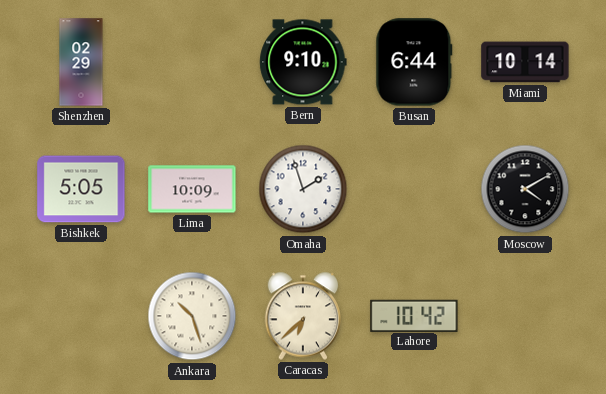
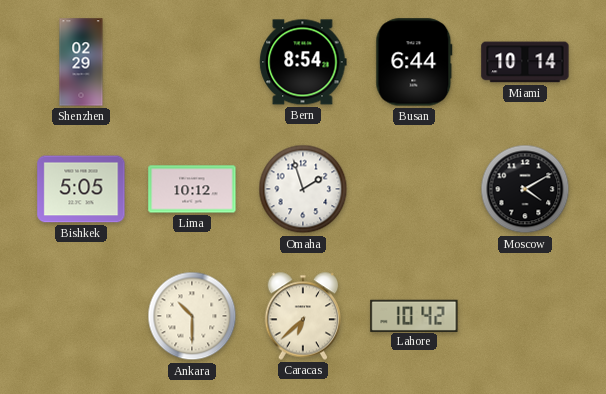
Bern: 9:10 -> 8:54
Lima: 10:09 -> 10:12
Ankara: 10:27 -> 10:30
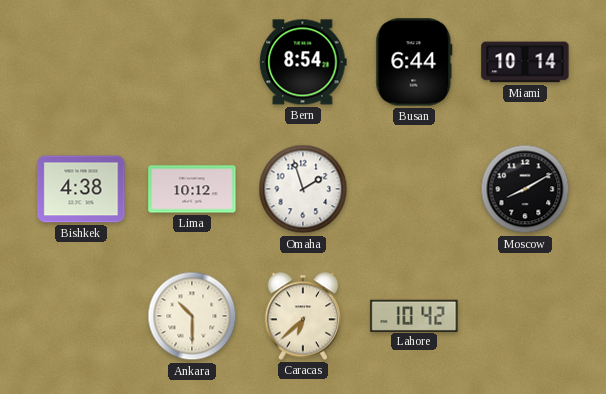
Shenzhen: 02:29 -> none
Bishkek: 5:05 -> 4:38
Moscow: 4:10 -> 8:10
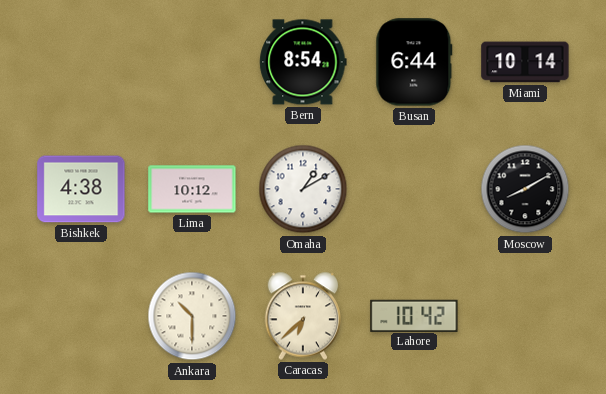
Omaha: 1:57 -> 1:10
